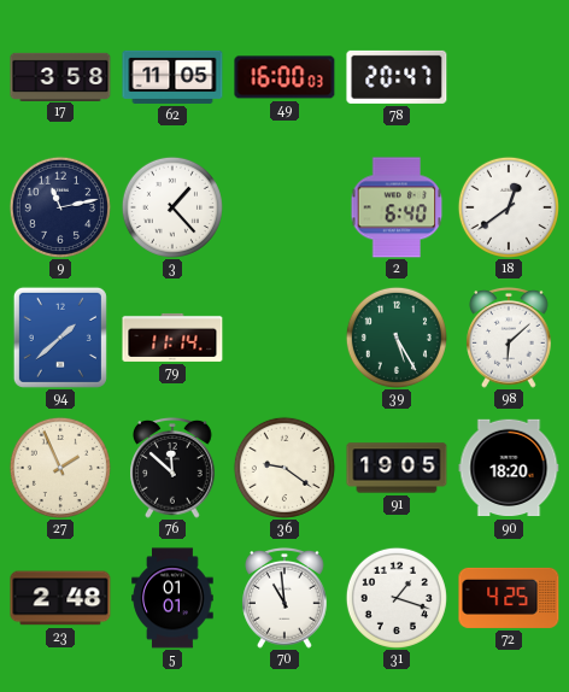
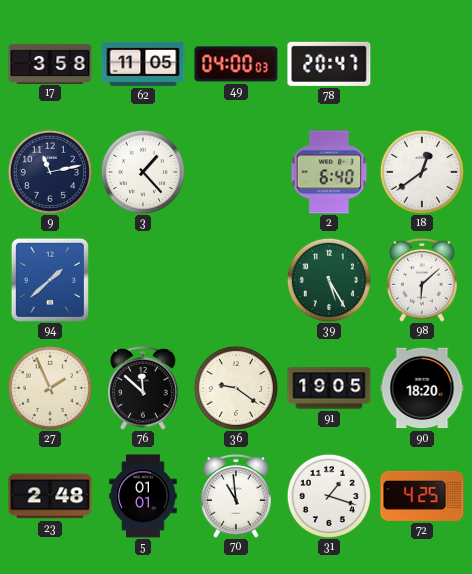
49: 16:00 -> 04:00
79: 11:14 -> none
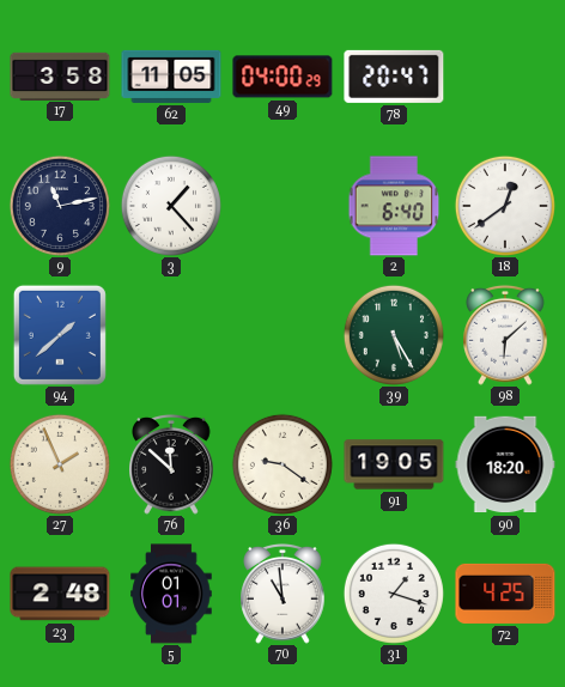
49: 04:00:03 -> 04:00:29
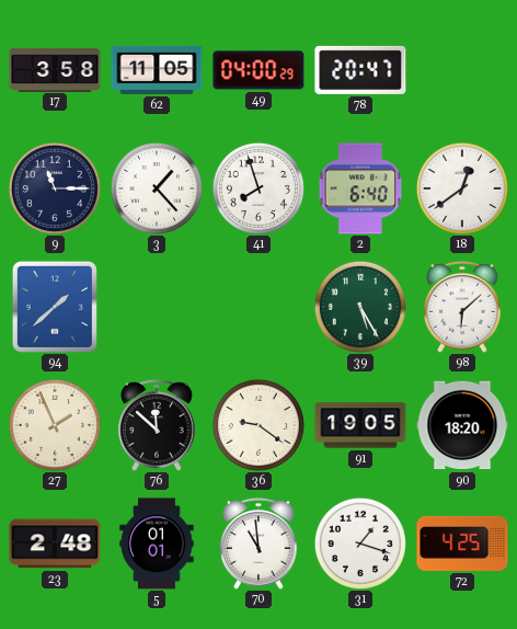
9: 11:13 -> 11:15
41: none -> 7:57
